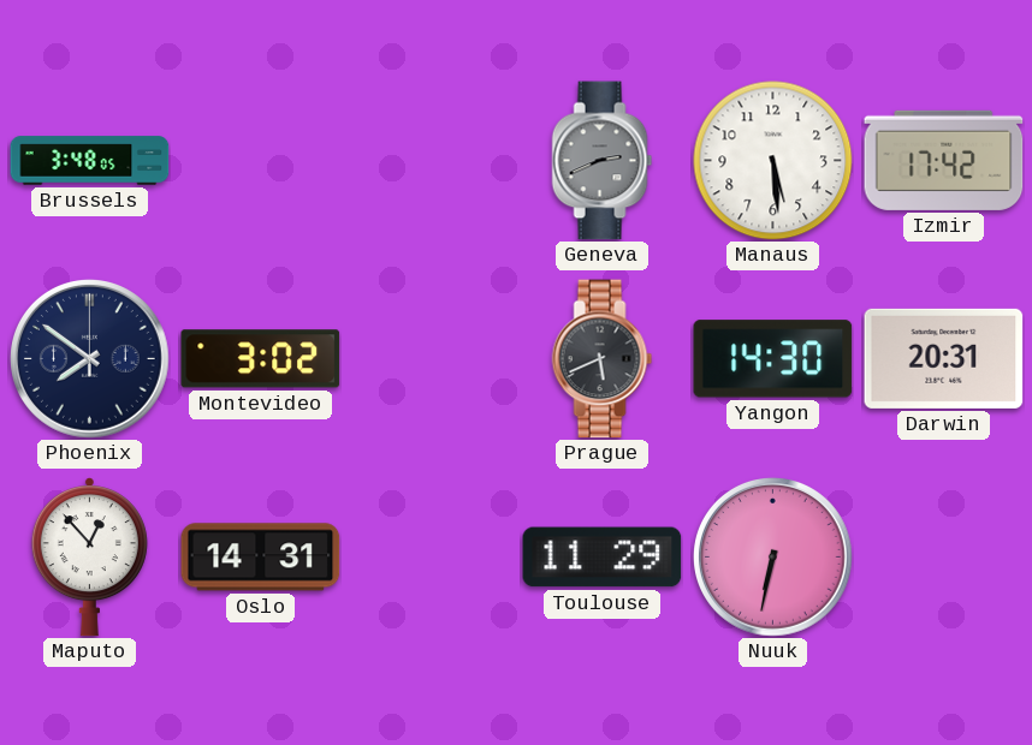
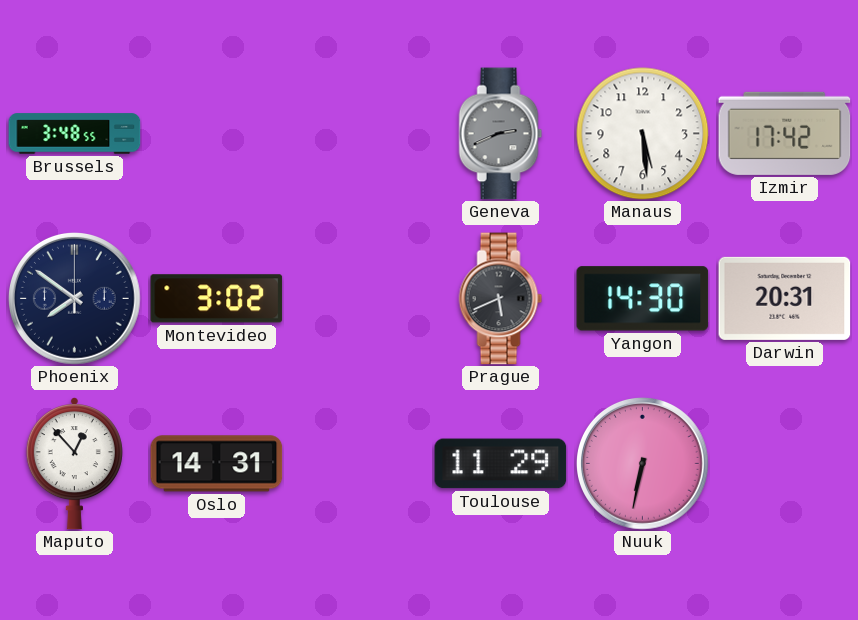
Brussels: 3:48:05 -> 3:48:55
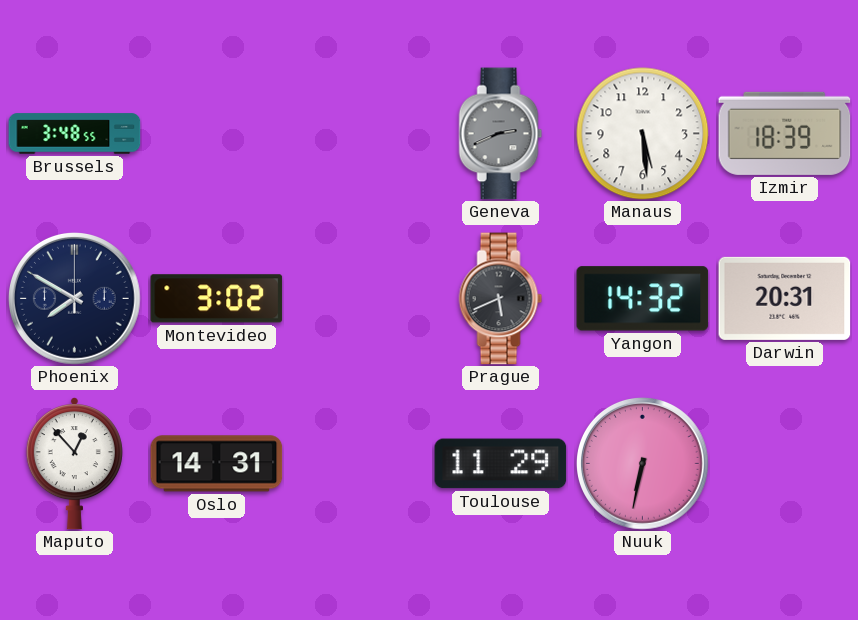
Izmir: 17:42 -> 18:39
Phoenix: 7:51 -> 7:50
Yangon: 14:30 -> 14:32
